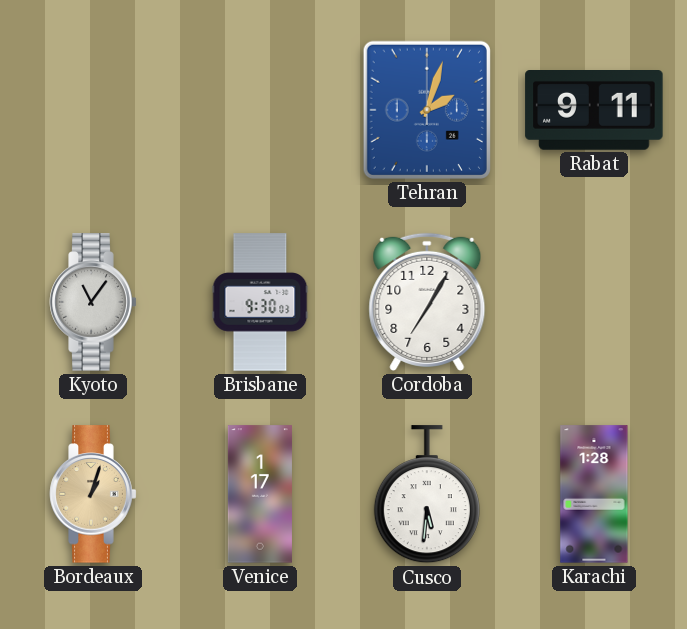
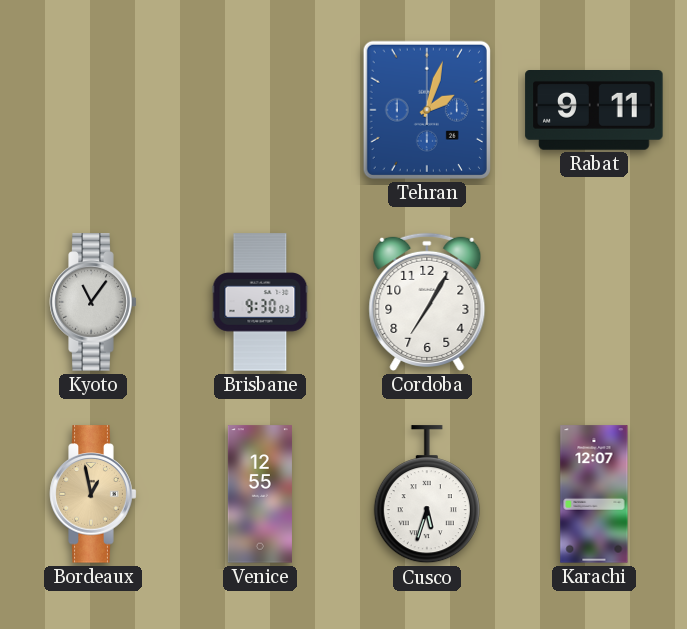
Bordeaux: 1:03 -> 12:58
Venice: 1:17 -> 12:55
Cusco: 5:31 -> 5:33
Karachi: 1:28 -> 12:07
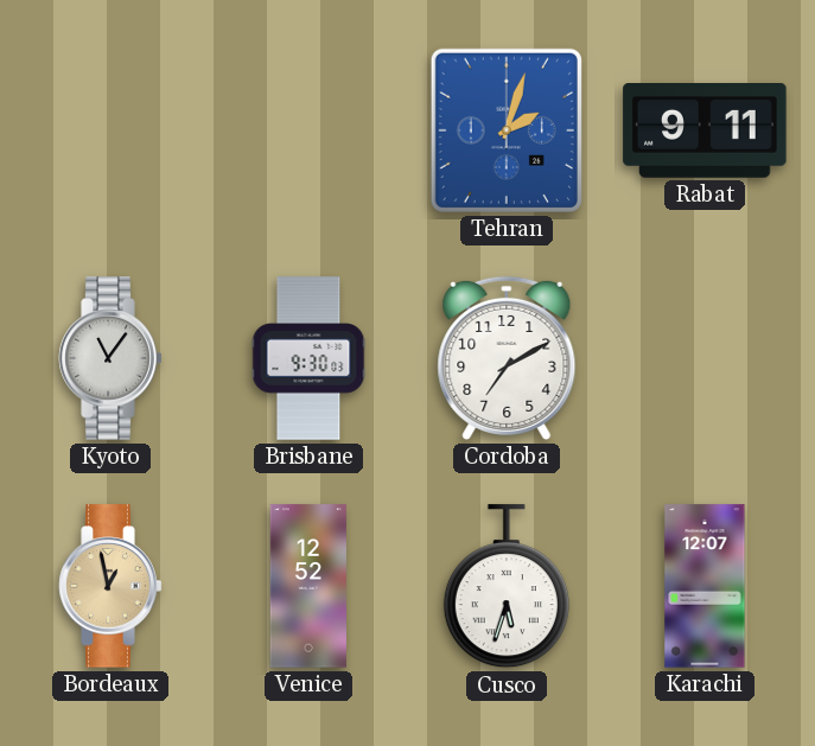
Cordoba: 7:05 -> 7:10
Venice: 12:55 -> 12:52
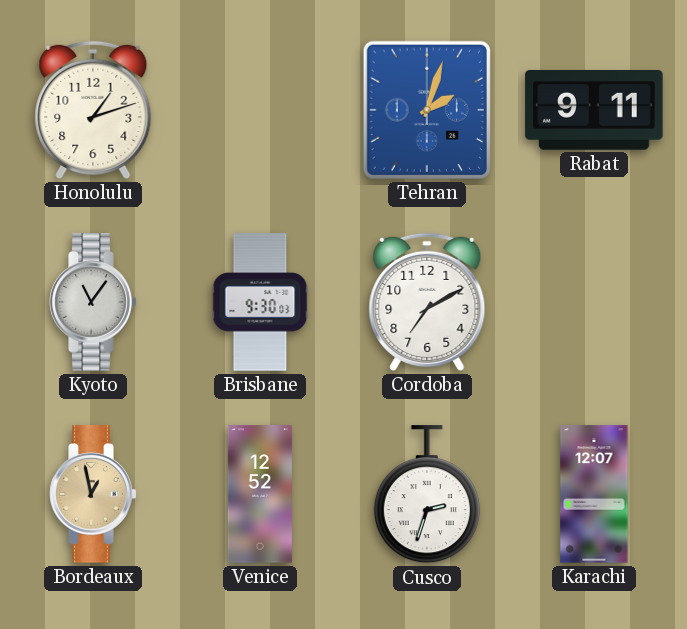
Honolulu: none -> 1:12
Cusco: 5:33 -> 2:33
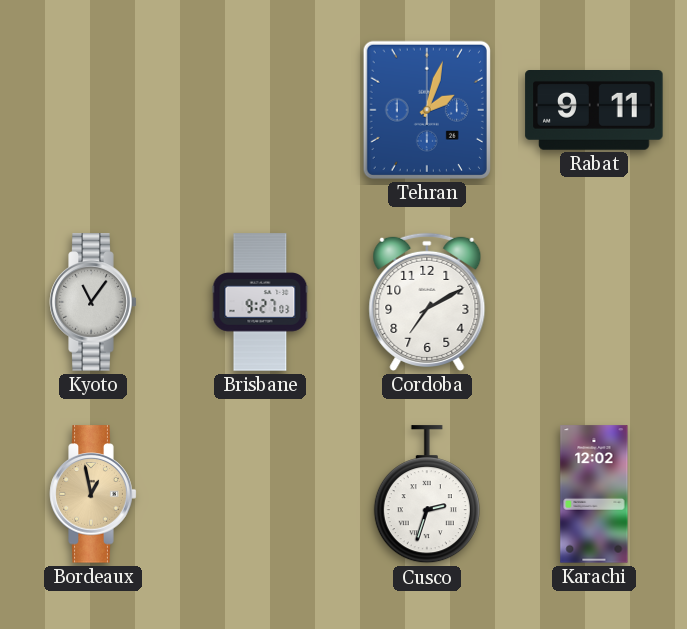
Honolulu: 1:12 -> none
Brisbane: 9:30 -> 9:27
Venice: 12:52 -> none
Karachi: 12:07 -> 12:02
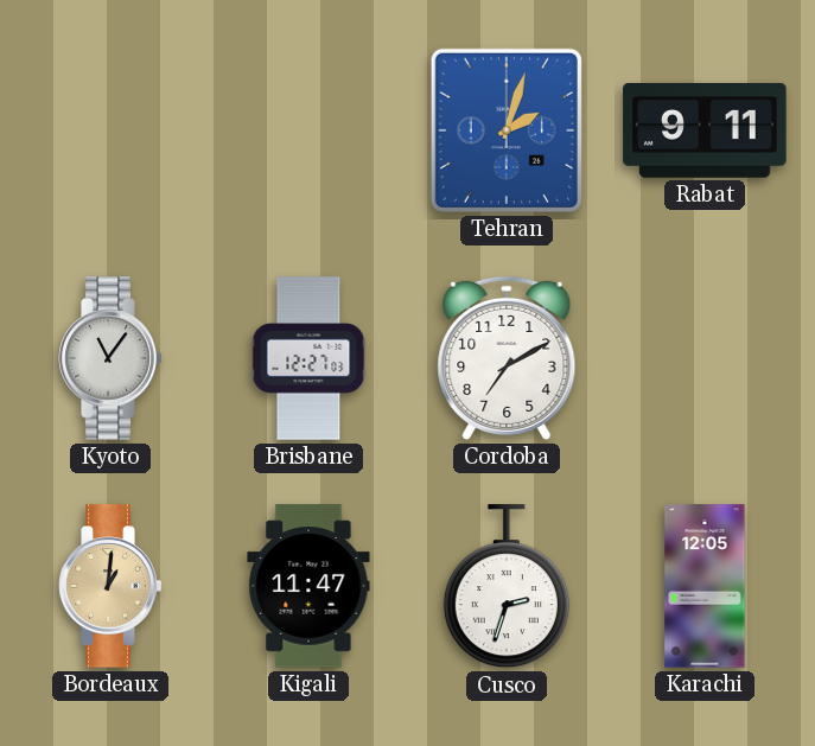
Brisbane: 9:27 -> 12:27
Bordeaux: 12:58 -> 1:01
Kigali: none -> 11:47
Karachi: 12:02 -> 12:05
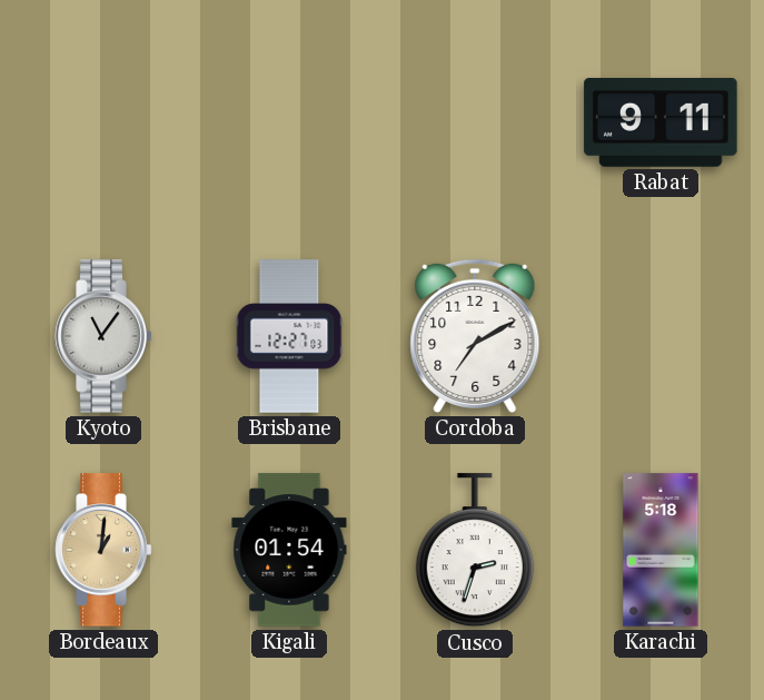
Tehran: 2:03 -> none
Kigali: 11:47 -> 01:54
Karachi: 12:05 -> 5:18
